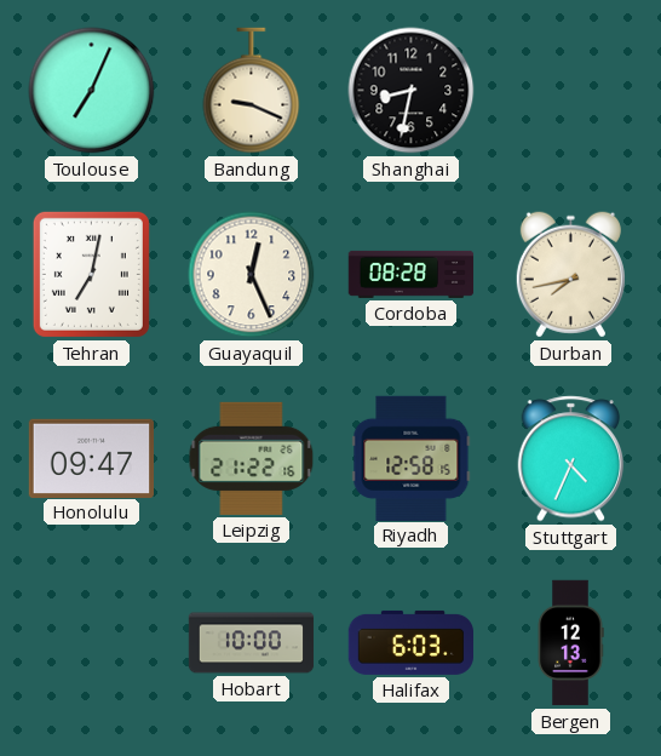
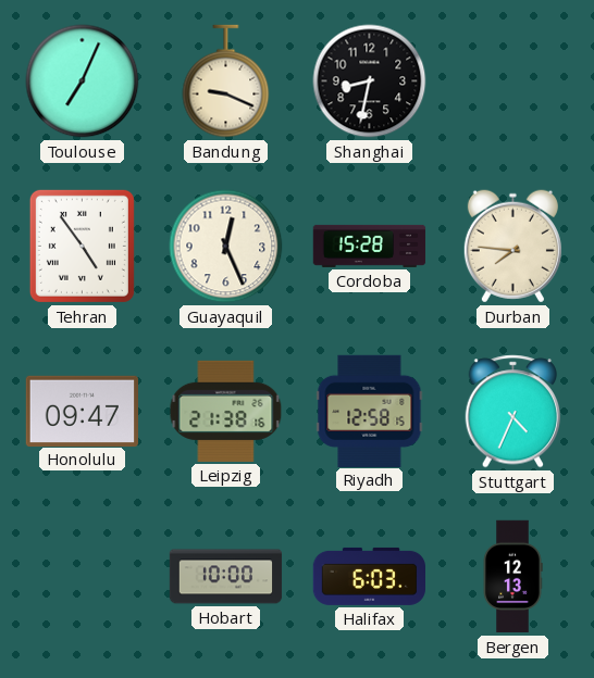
Tehran: 7:02 -> 4:54
Cordoba: 08:28 -> 15:28
Durban: 7:43 -> 7:46
Leipzig: 21:22 -> 21:38
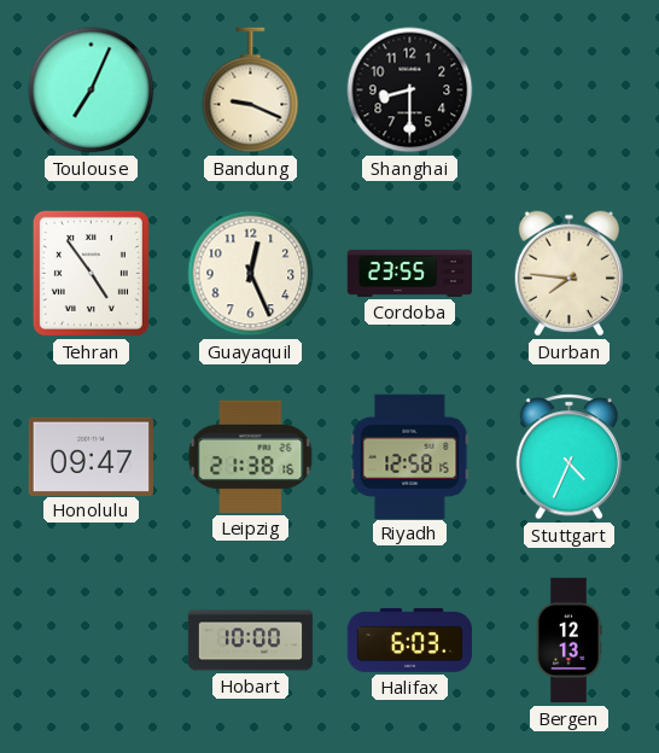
Shanghai: 8:32 -> 8:30
Cordoba: 15:28 -> 23:55
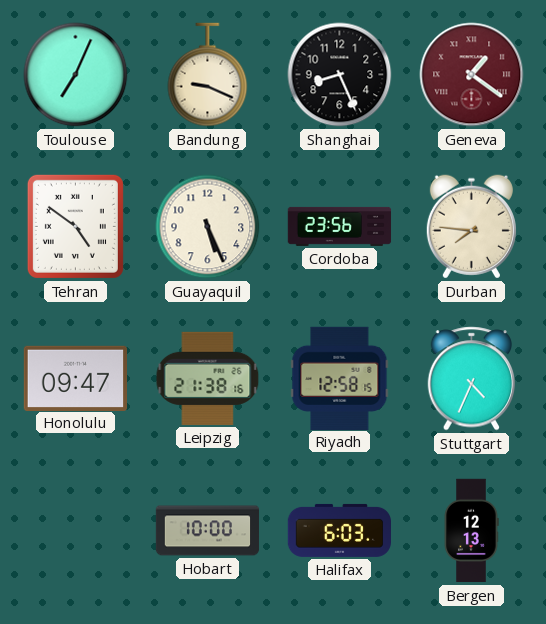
Shanghai: 8:30 -> 8:26
Geneva: none -> 1:21
Tehran: 4:54 -> 4:51
Guayaquil: 12:26 -> 5:26
Cordoba: 23:55 -> 23:56
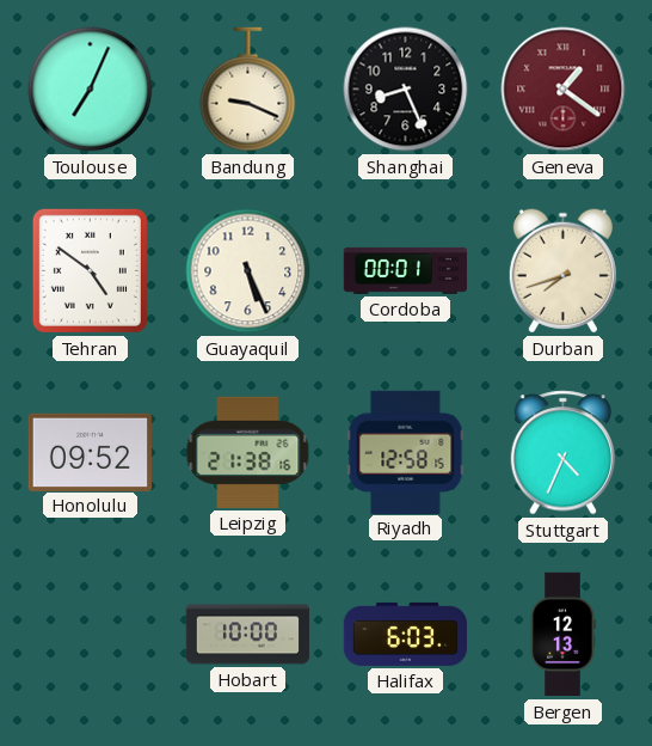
Cordoba: 23:56 -> 00:01
Durban: 7:46 -> 7:42
Honolulu: 09:47 -> 09:52
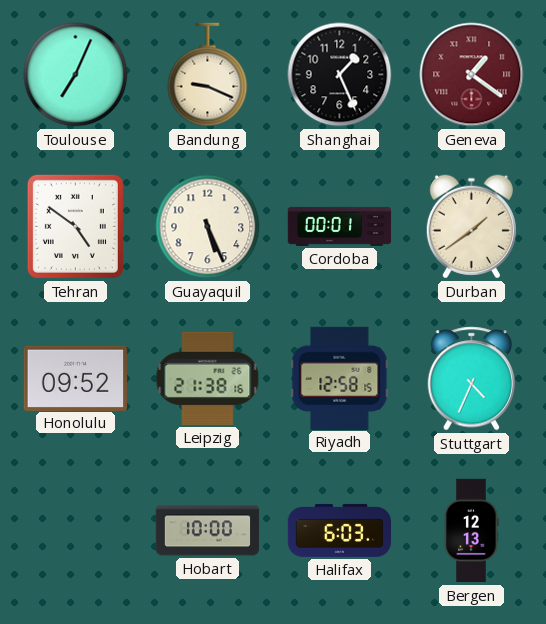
Shanghai: 8:26 -> 1:26
Durban: 7:42 -> 1:39
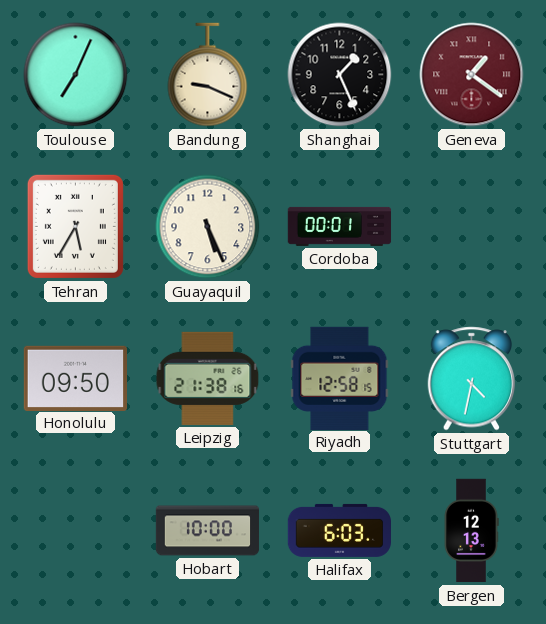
Tehran: 4:51 -> 5:35
Durban: 1:39 -> none
Honolulu: 09:52 -> 09:50
Stuttgart: 4:34 -> 4:32
